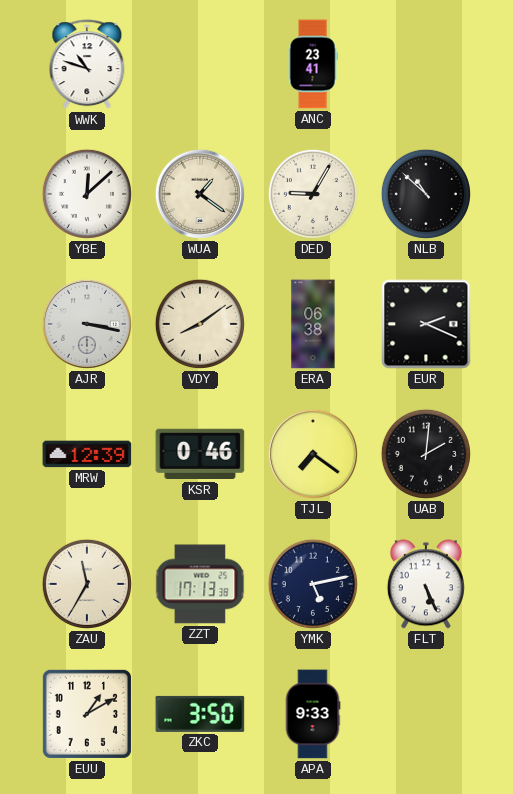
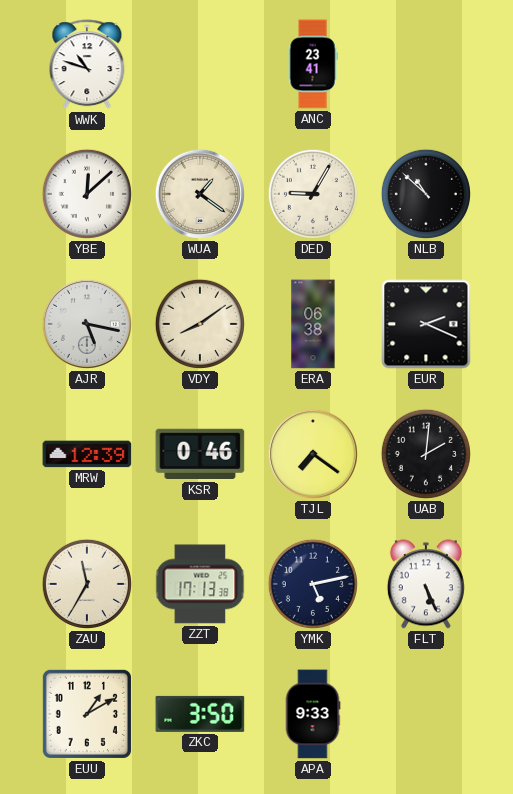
AJR: 3:17 -> 5:17
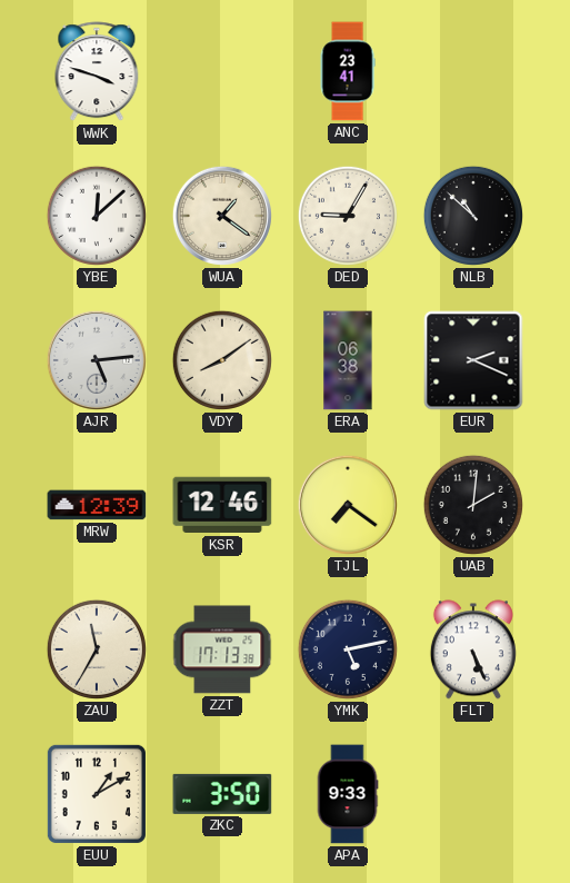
WWK: 10:48 -> 3:48
AJR: 5:17 -> 5:14
KSR: 0:46 -> 12:46
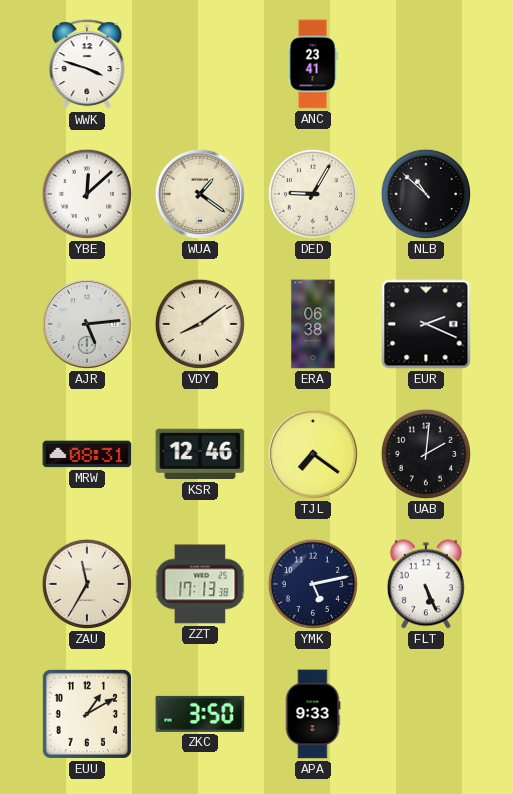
MRW: 12:39 -> 08:31
